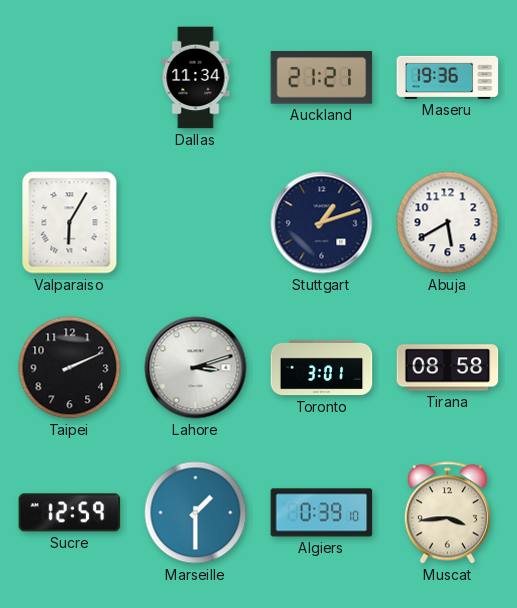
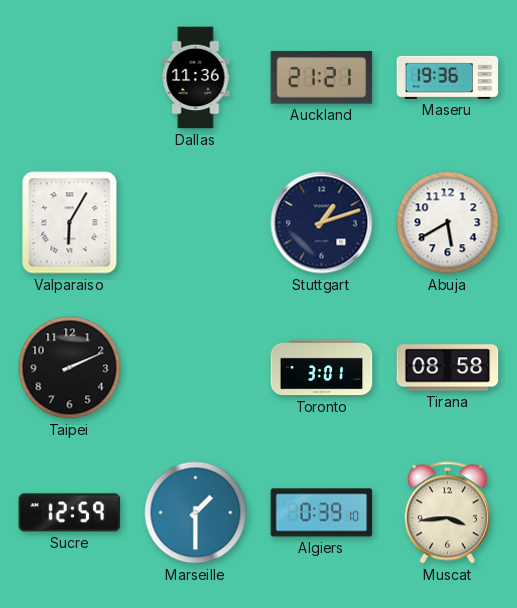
Dallas: 11:34 -> 11:36
Lahore: 3:12 -> none
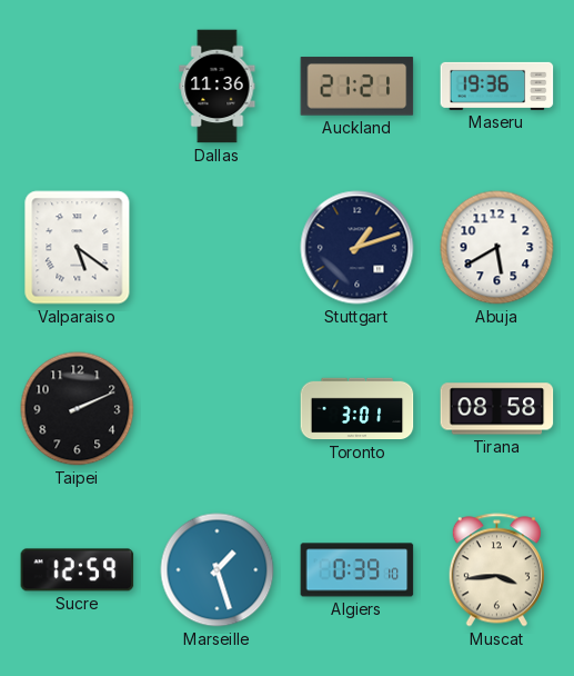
Valparaiso: 6:05 -> 5:21
Marseille: 1:30 -> 1:27
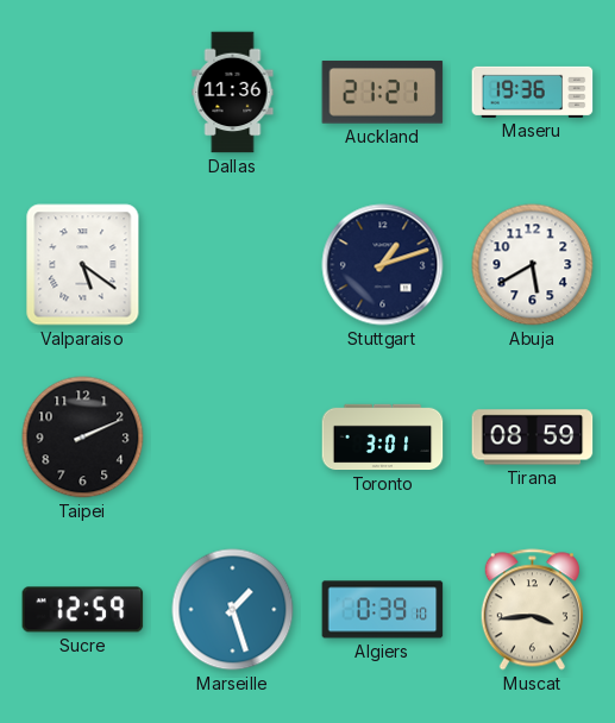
Tirana: 08:58 -> 08:59
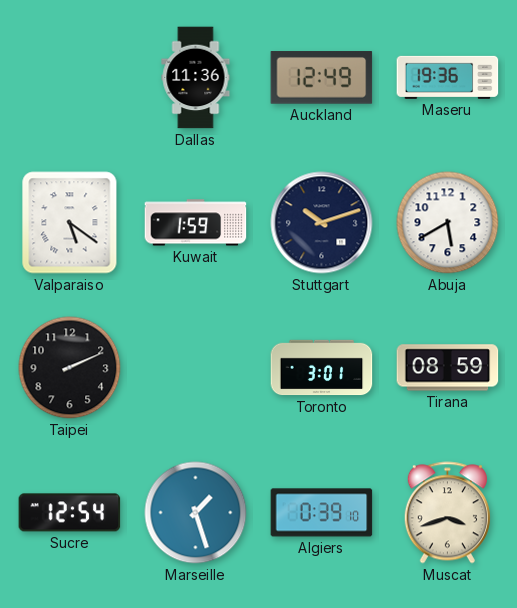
Auckland: 21:21 -> 12:49
Kuwait: none -> 1:59
Stuttgart: 1:12 -> 10:12
Sucre: 12:59 -> 12:54
Muscat: 3:44 -> 3:42
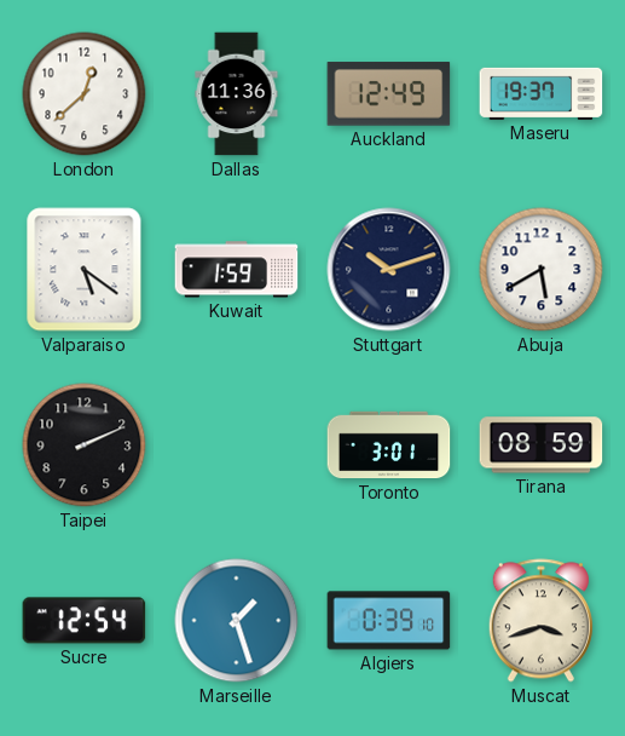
London: none -> 12:38
Maseru: 19:36 -> 19:37
